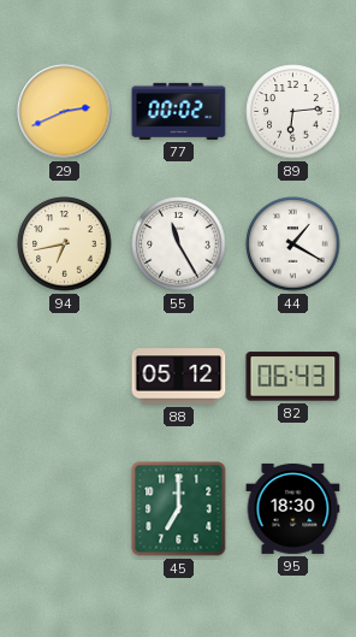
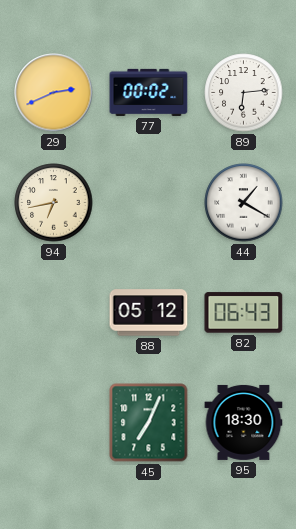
55: 11:25 -> none
45: 7:00 -> 7:04
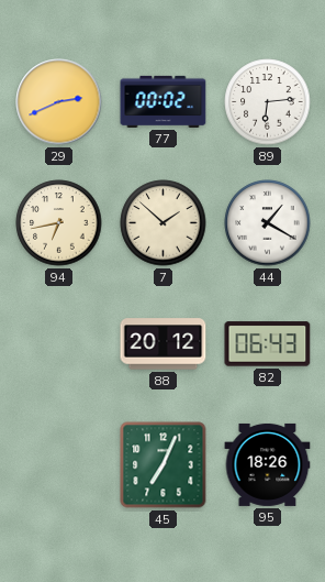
7: none -> 1:52
88: 05:12 -> 20:12
95: 18:30 -> 18:26
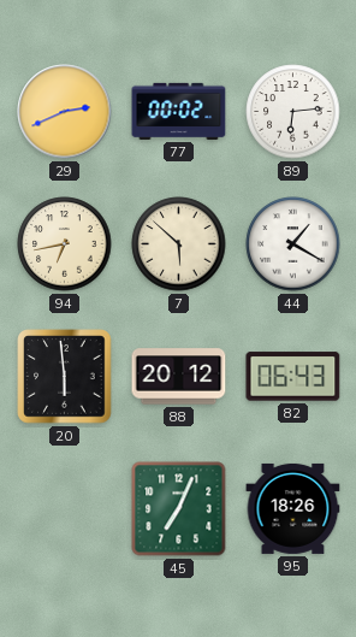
7: 1:52 -> 5:52
20: none -> 5:59
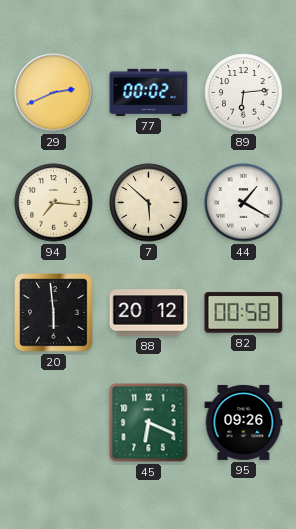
94: 6:43 -> 7:16
82: 06:43 -> 00:58
45: 7:04 -> 6:19
95: 18:26 -> 09:26
